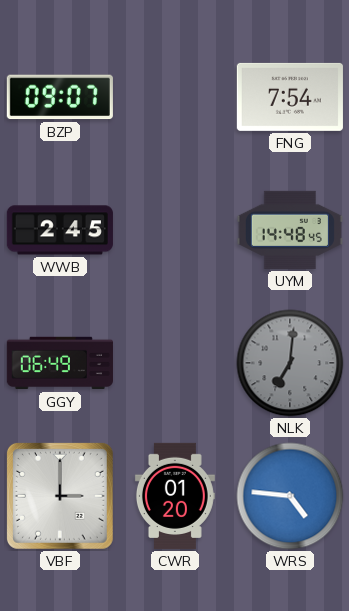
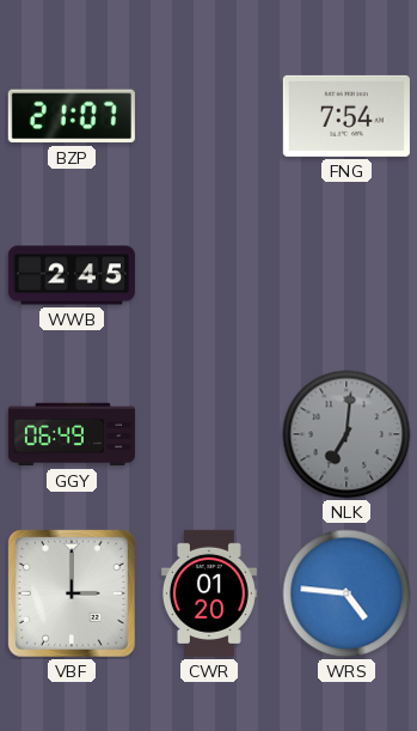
BZP: 09:07 -> 21:07
UYM: 14:48 -> none
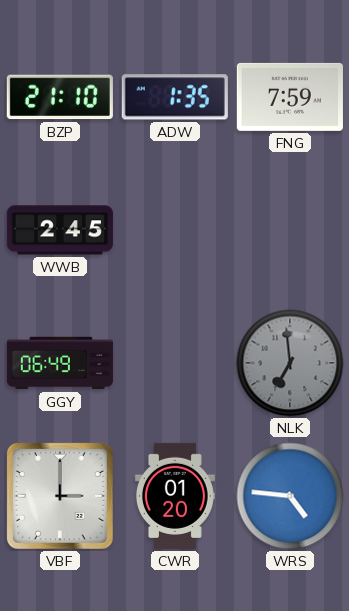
BZP: 21:07 -> 21:10
ADW: none -> 1:35
FNG: 7:54 -> 7:59
NLK: 7:01 -> 6:59
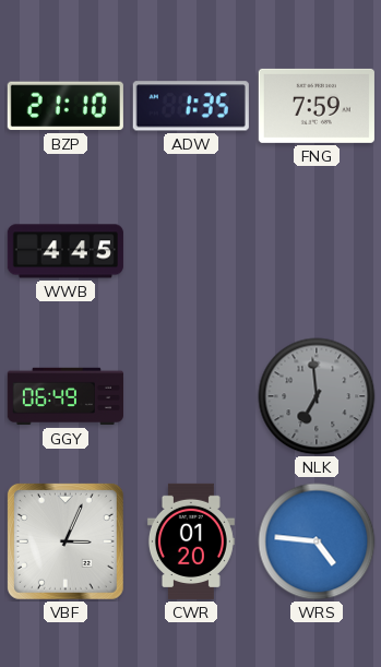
WWB: 2:45 -> 4:45
VBF: 3:00 -> 3:04
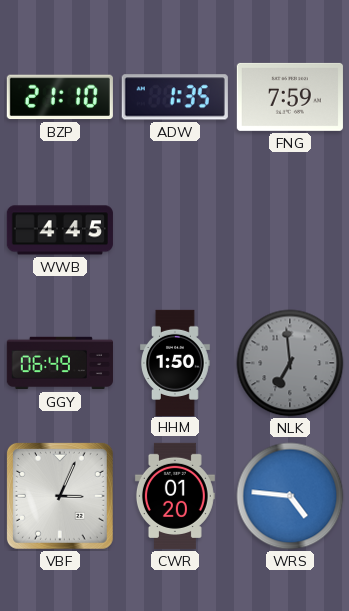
HHM: none -> 1:50
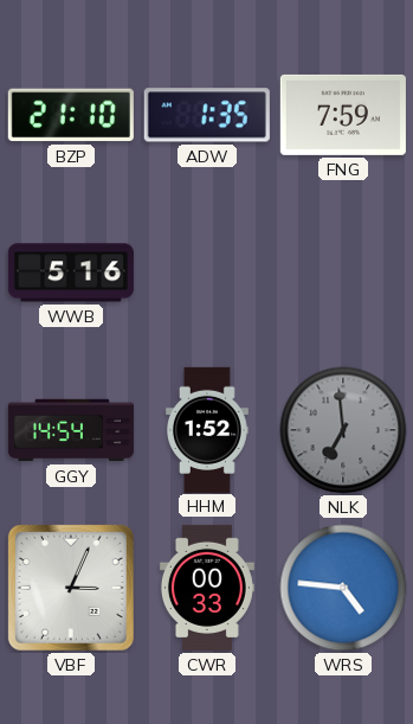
WWB: 4:45 -> 5:16
GGY: 06:49 -> 14:54
HHM: 1:50 -> 1:52
CWR: 01:20 -> 00:33
